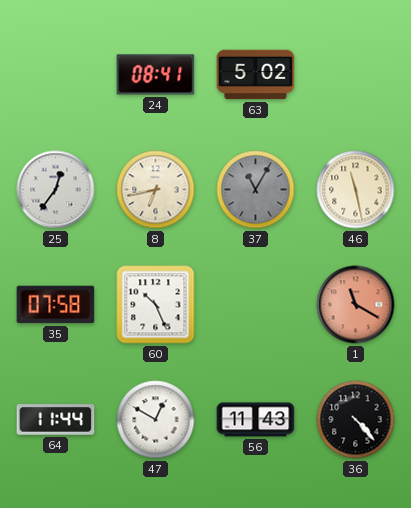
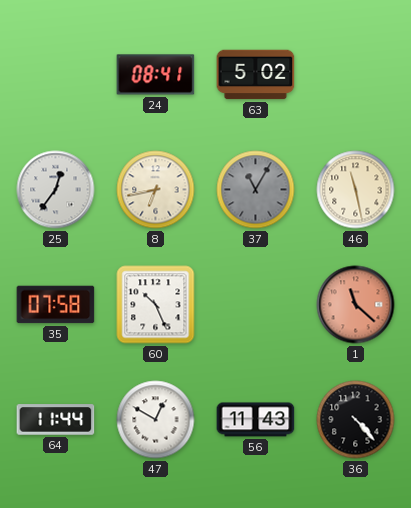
1: 11:20 -> 11:22
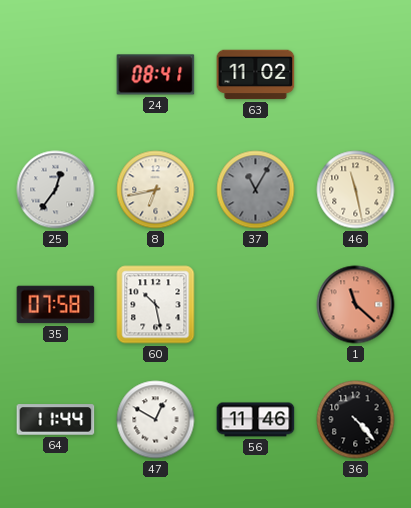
63: 5:02 -> 11:02
60: 10:26 -> 10:28
56: 11:43 -> 11:46
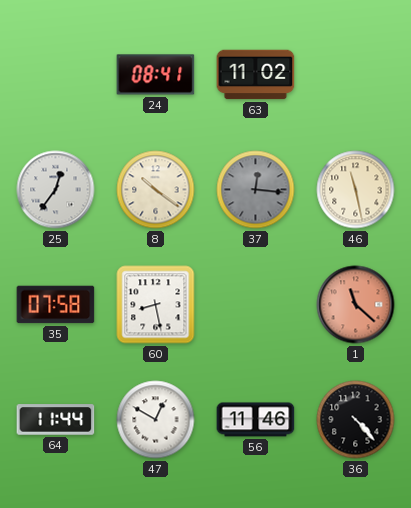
8: 6:43 -> 10:21
37: 11:05 -> 12:16
60: 10:28 -> 8:28
